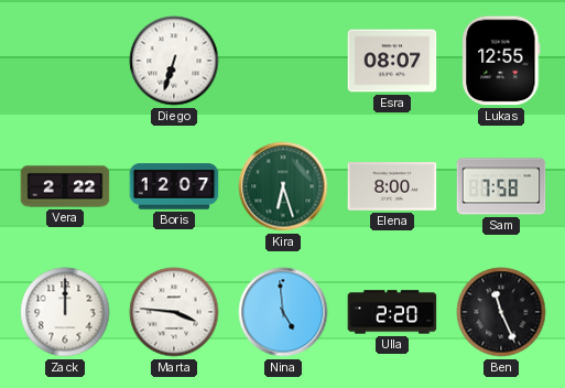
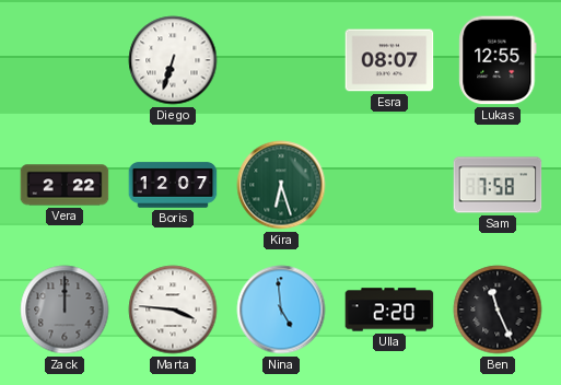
Elena: 8:00 -> none
Zack dial: white -> grey
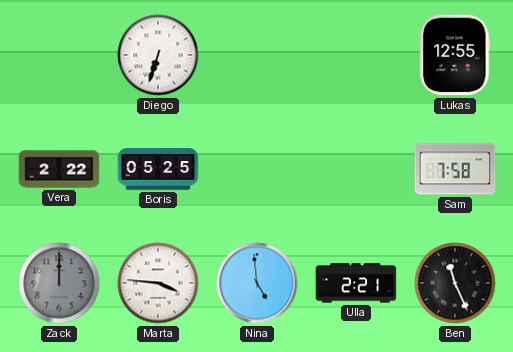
Esra: 08:07 -> none
Boris: 12:07 -> 05:25
Kira: 6:27 -> none
Ulla: 2:20 -> 2:21
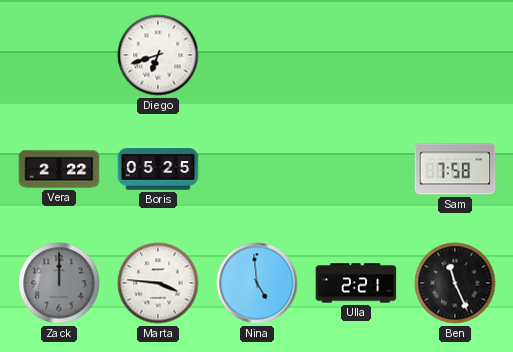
Diego: 6:33 -> 6:42
Lukas: 12:55 -> none
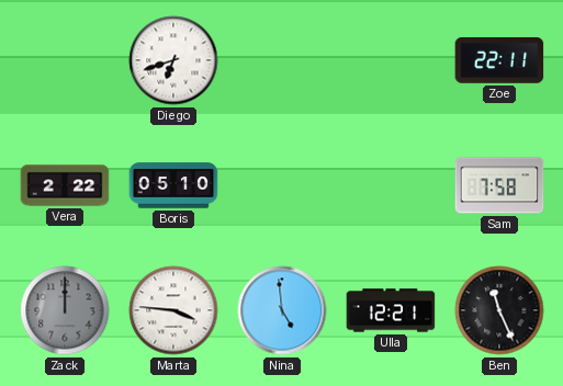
Zoe: none -> 22:11
Boris: 05:25 -> 05:10
Ulla: 2:21 -> 12:21
